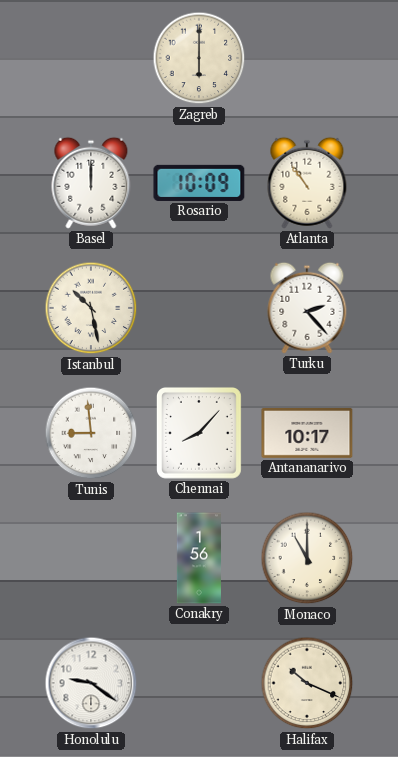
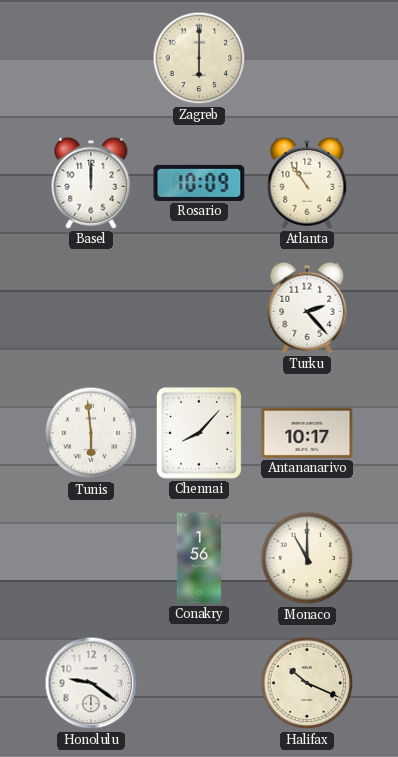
Istanbul: 10:28 -> none
Tunis: 8:59 -> 5:59
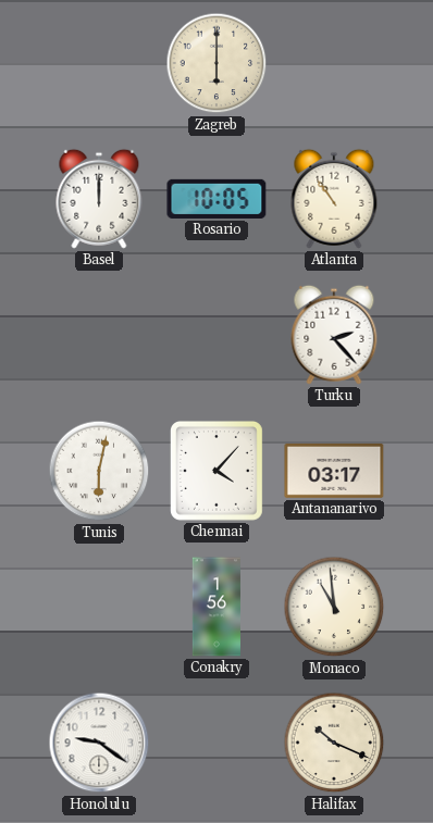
Rosario: 10:09 -> 10:05
Tunis: 5:59 -> 6:02
Chennai: 8:07 -> 4:07
Antananarivo: 10:17 -> 03:17
Monaco: 11:00 -> 10:59
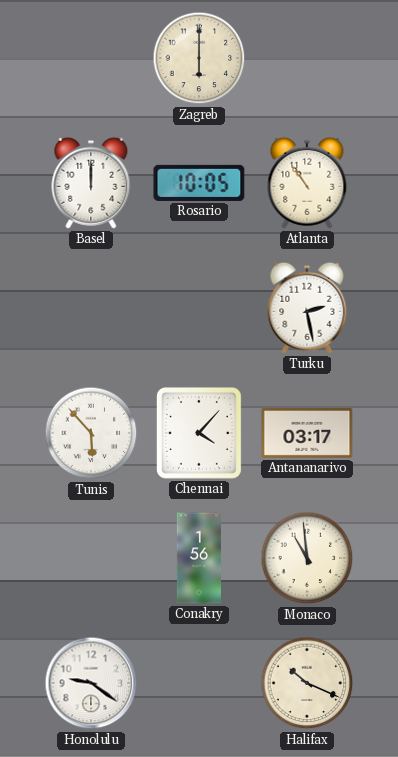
Turku: 2:23 -> 2:28
Tunis: 6:02 -> 5:53
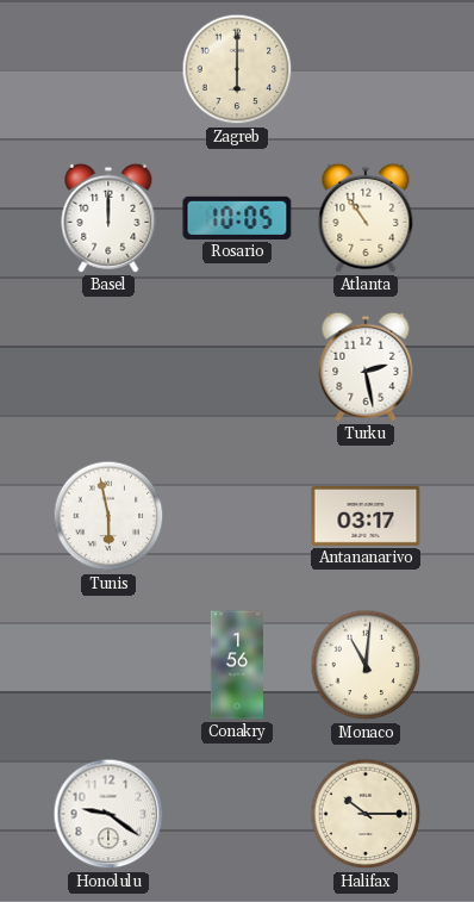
Tunis: 5:53 -> 5:58
Chennai: 4:07 -> none
Monaco: 10:59 -> 11:01
Halifax: 10:19 -> 10:15
